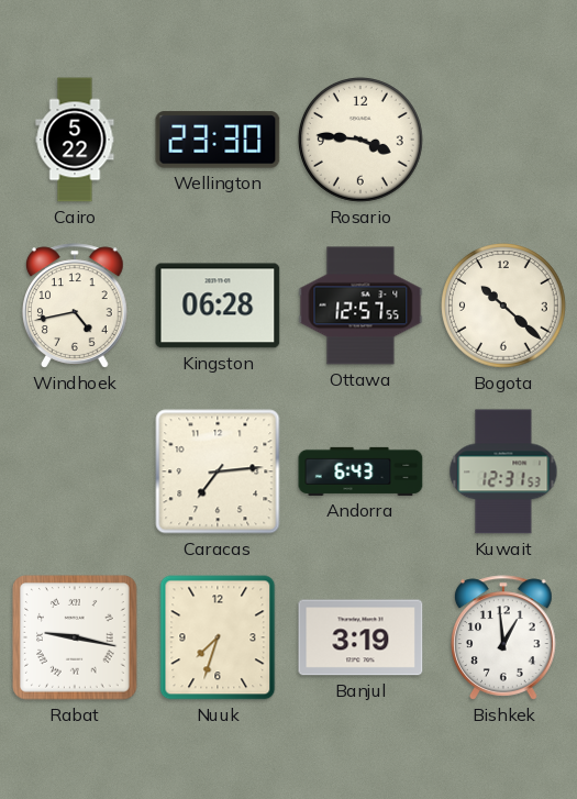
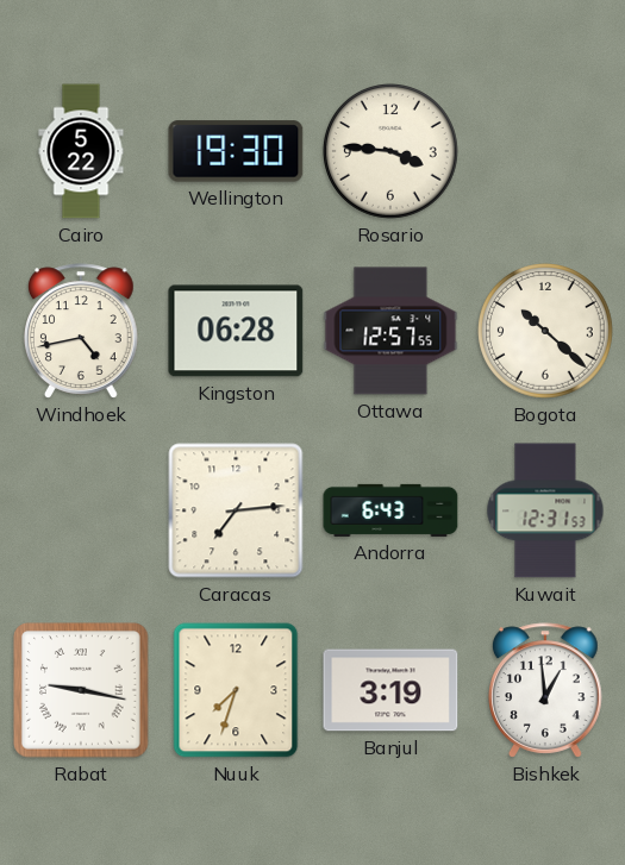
Wellington: 23:30 -> 19:30
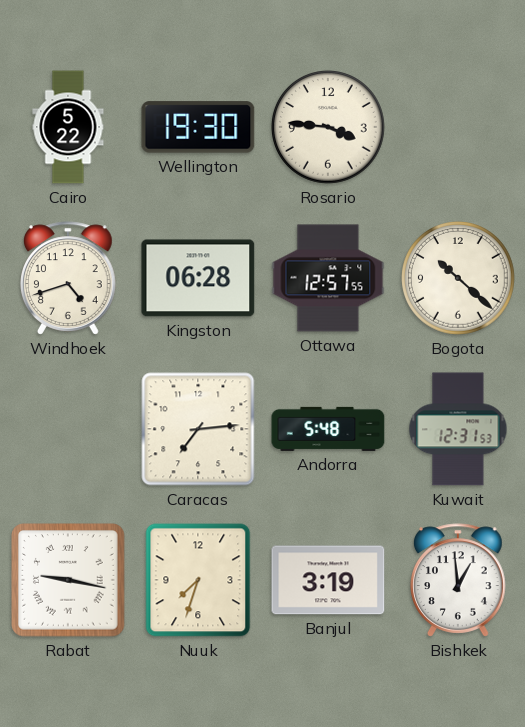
Windhoek: 4:43 -> 4:42
Andorra: 6:43 -> 5:48
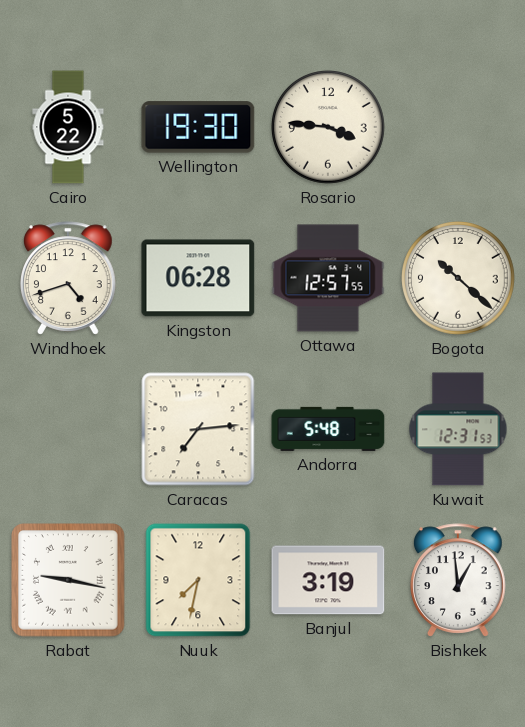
Nuuk: 7:33 -> 7:32
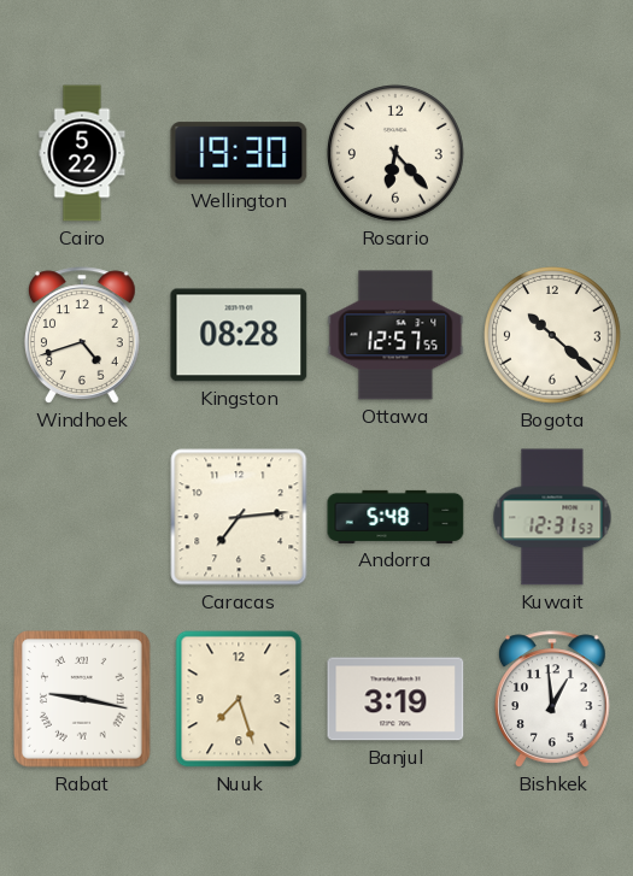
Rosario: 3:46 -> 6:23
Kingston: 06:28 -> 08:28
Nuuk: 7:32 -> 7:27
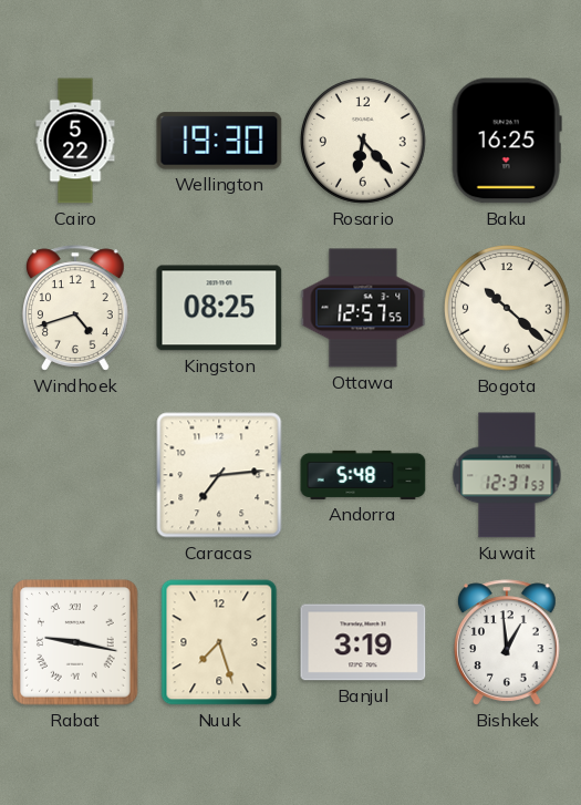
Baku: none -> 16:25
Kingston: 08:28 -> 08:25
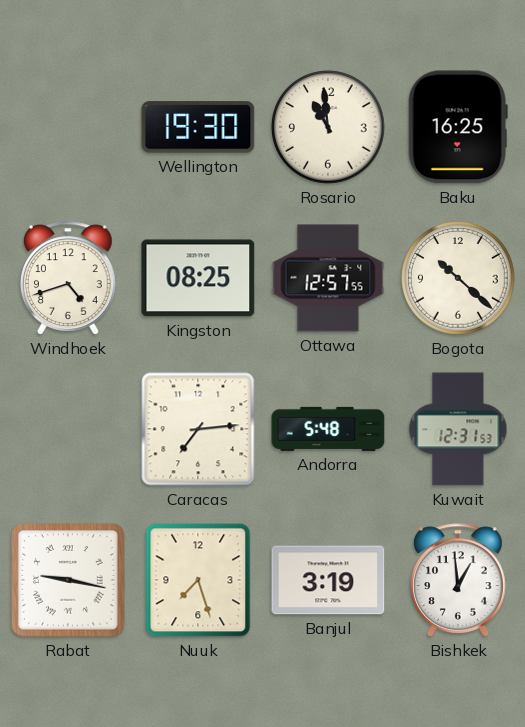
Cairo: 5:22 -> none
Rosario: 6:23 -> 10:59
